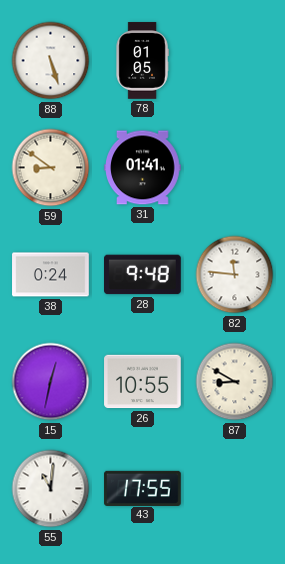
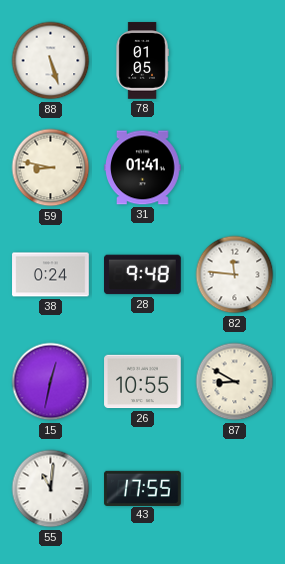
59: 8:51 -> 8:47
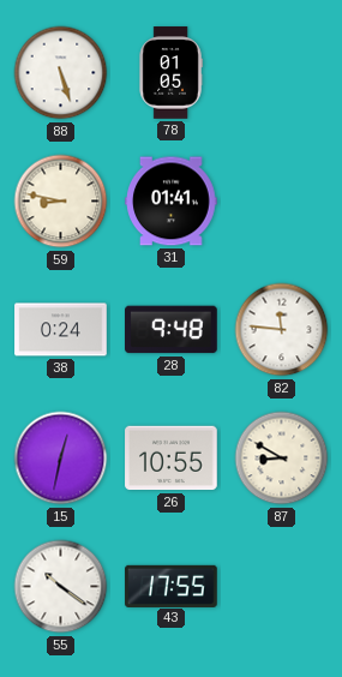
55: 11:01 -> 10:21
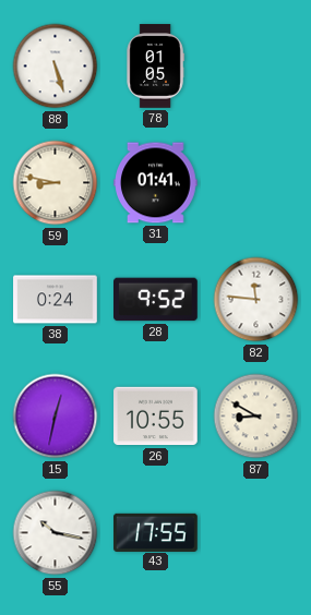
28: 9:48 -> 9:52
55: 10:21 -> 10:17
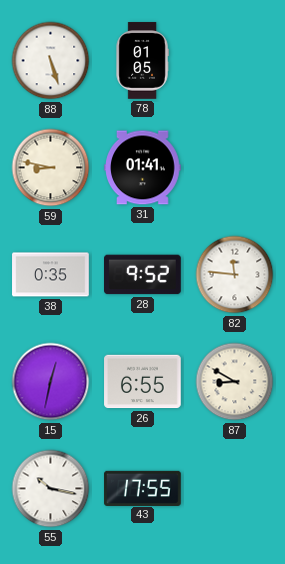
38: 0:24 -> 0:35
26: 10:55 -> 6:55
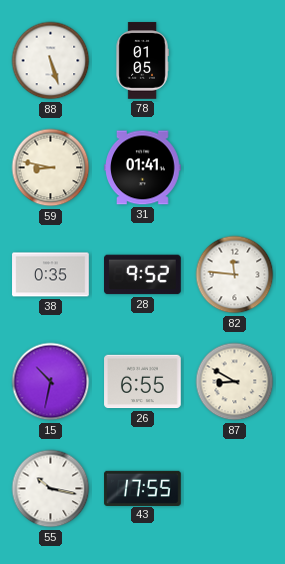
15: 12:32 -> 10:32
